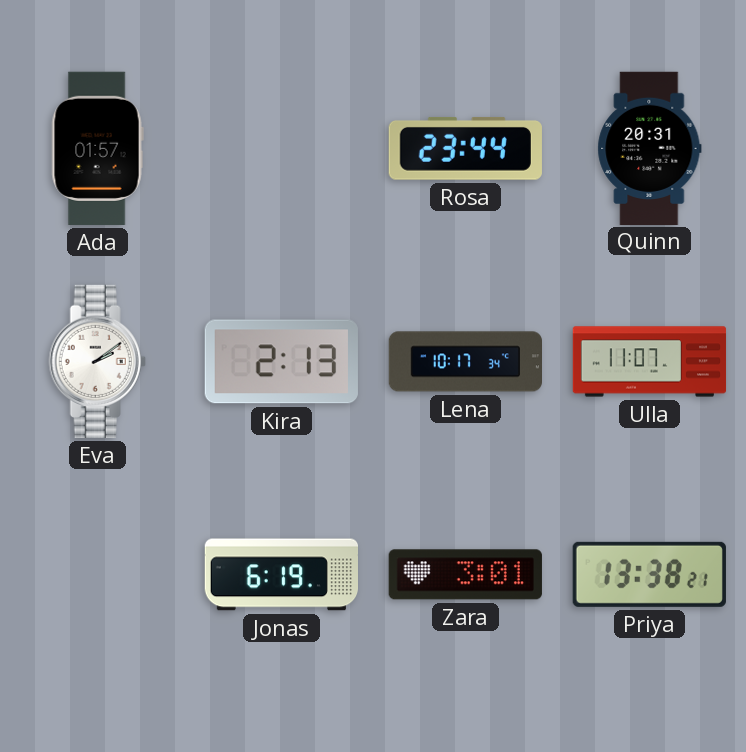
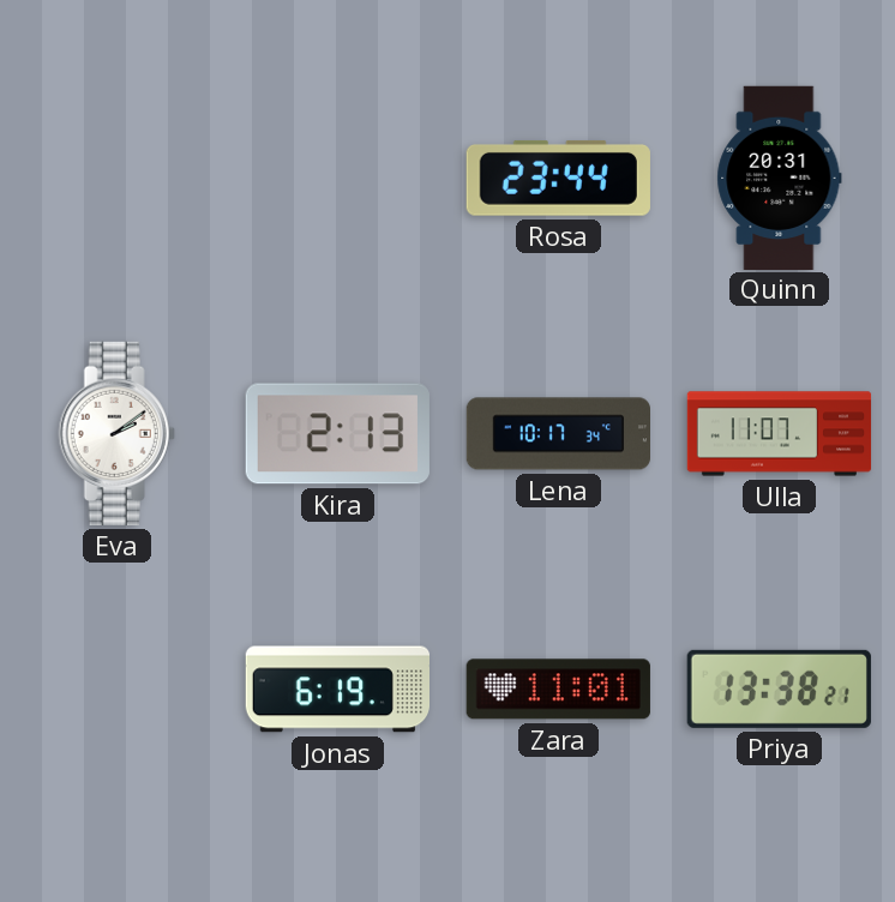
Ada: 01:57 -> none
Zara: 3:01 -> 11:01
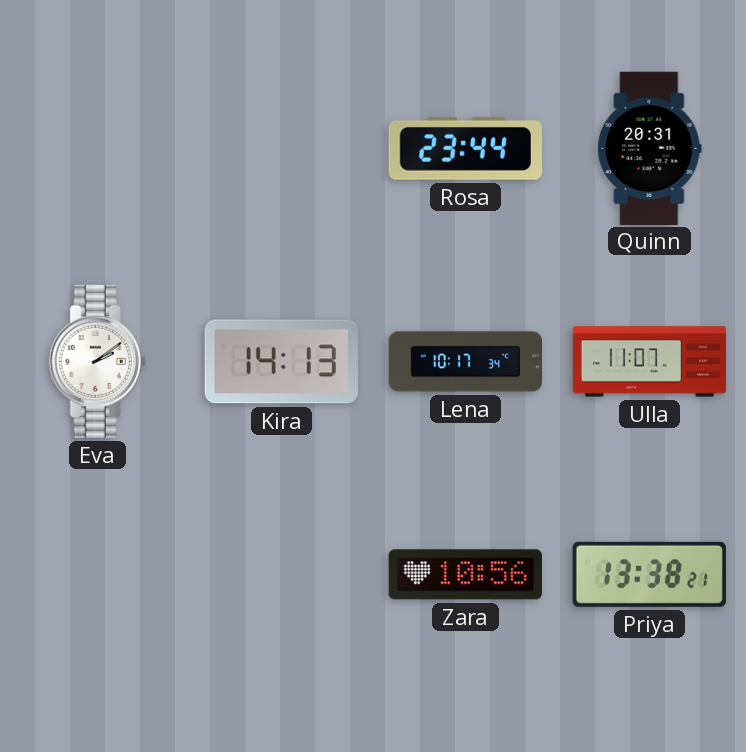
Kira: 2:13 -> 14:13
Jonas: 6:19 -> none
Zara: 11:01 -> 10:56
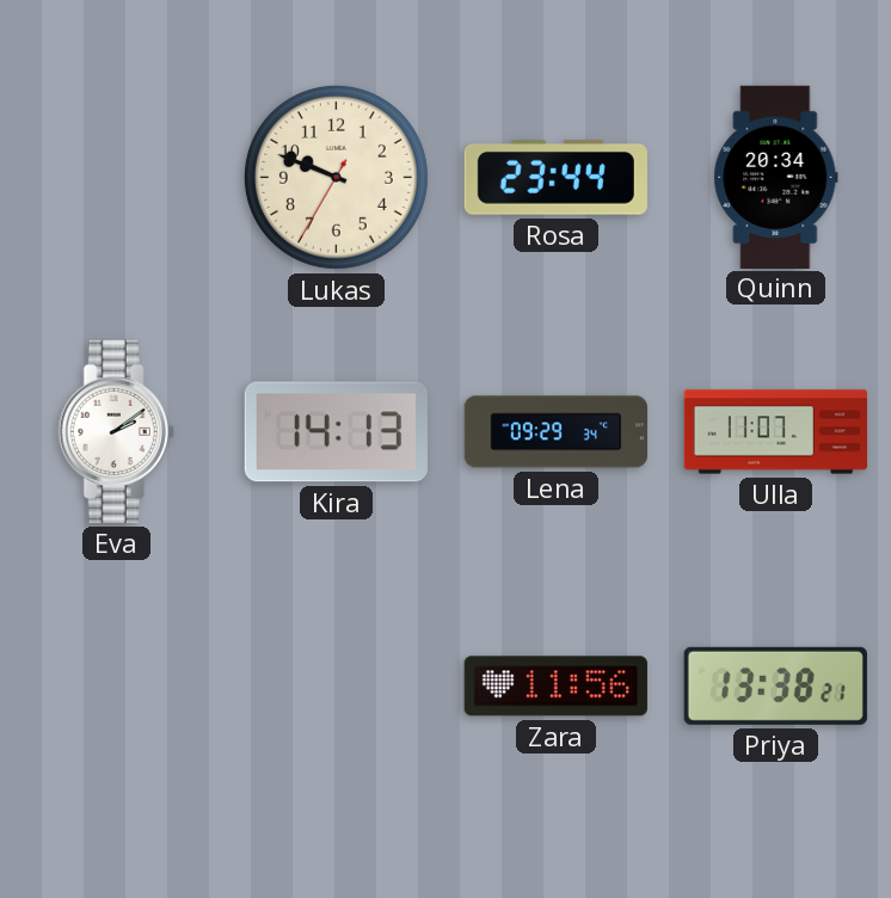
Lukas: none -> 9:48
Quinn: 20:31 -> 20:34
Lena: 10:17 -> 09:29
Zara: 10:56 -> 11:56
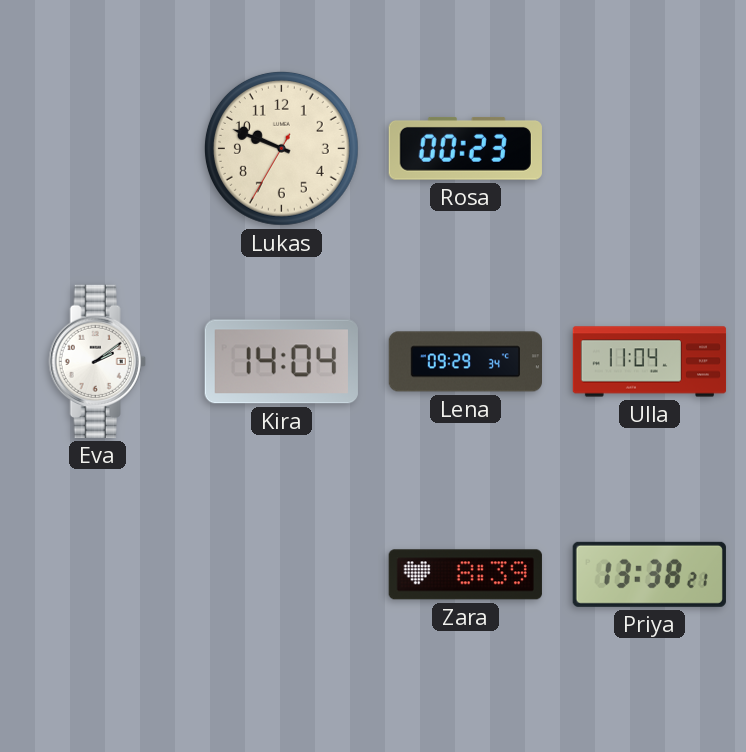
Rosa: 23:44 -> 00:23
Quinn: 20:34 -> none
Kira: 14:13 -> 14:04
Ulla: 11:07 -> 11:04
Zara: 11:56 -> 8:39
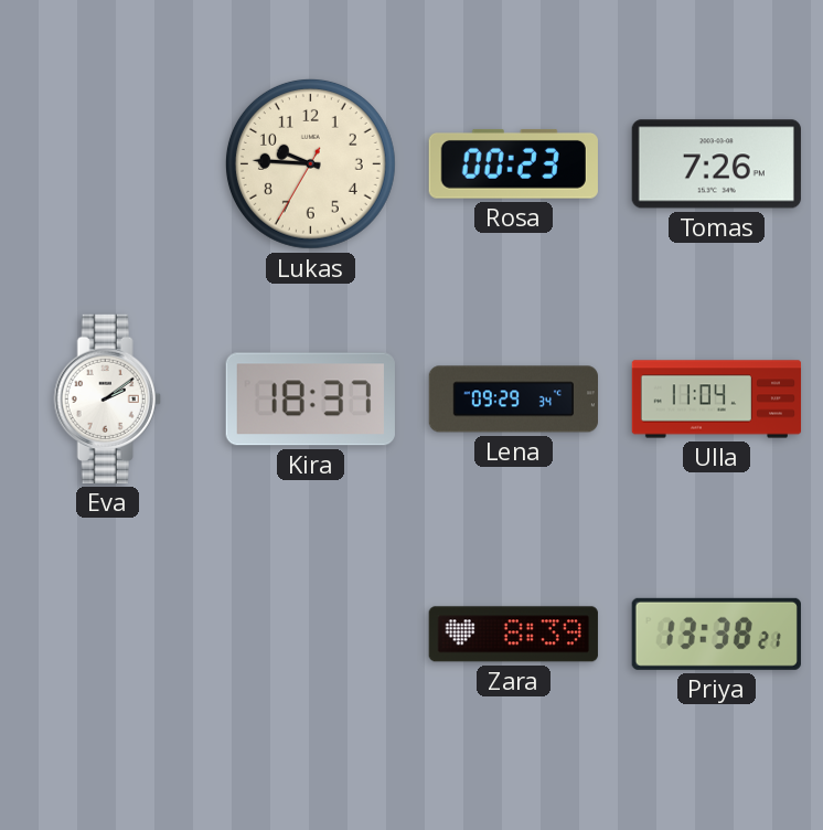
Lukas: 9:48 -> 9:45
Tomas: none -> 7:26
Kira: 14:04 -> 18:37
